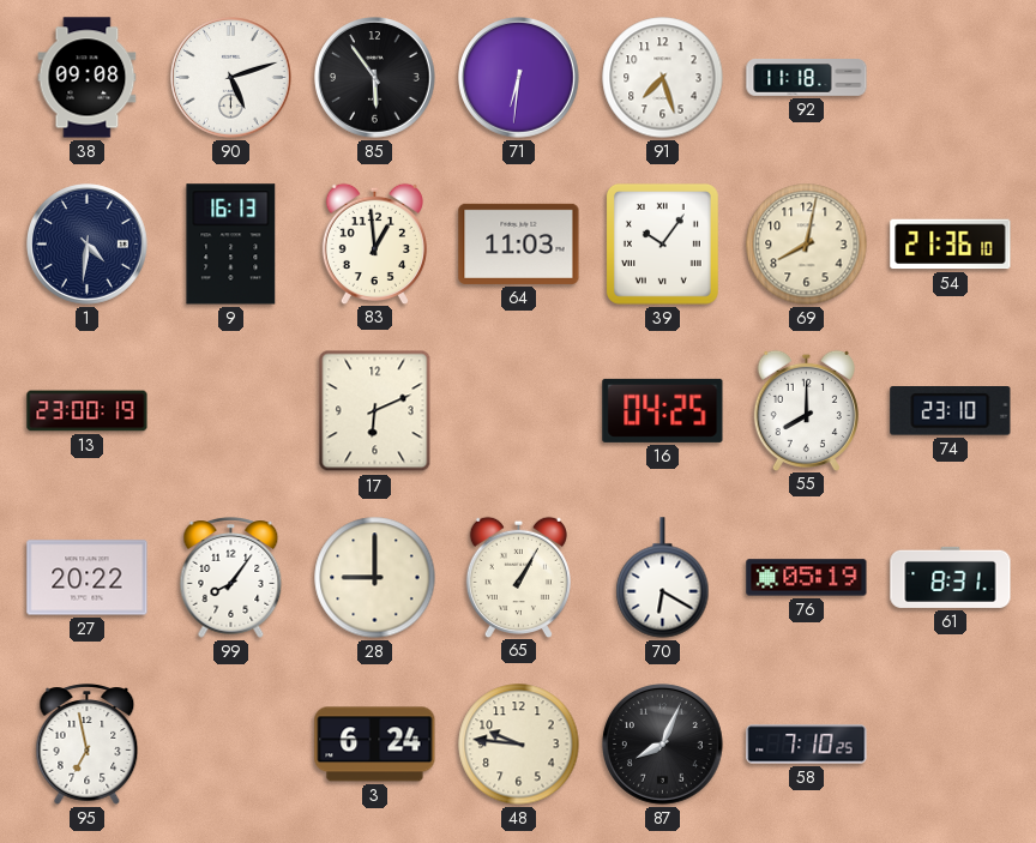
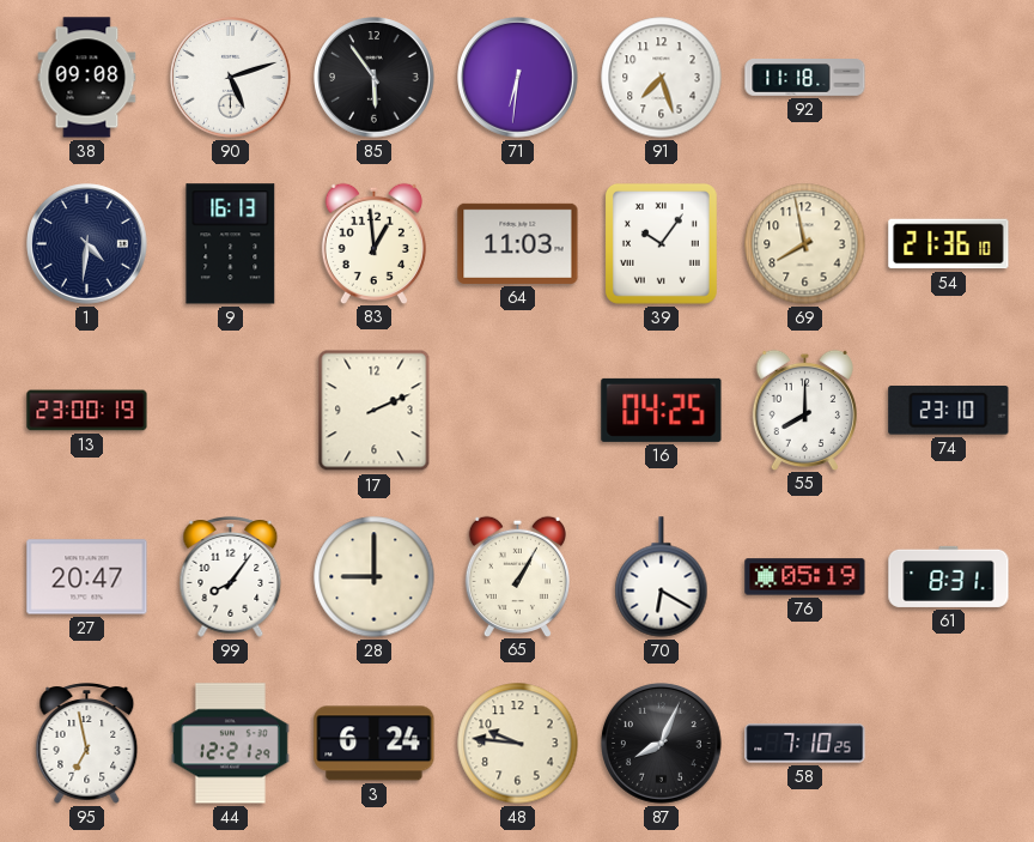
69: 8:02 -> 7:58
17: 6:11 -> 2:11
27: 20:22 -> 20:47
44: none -> 12:21
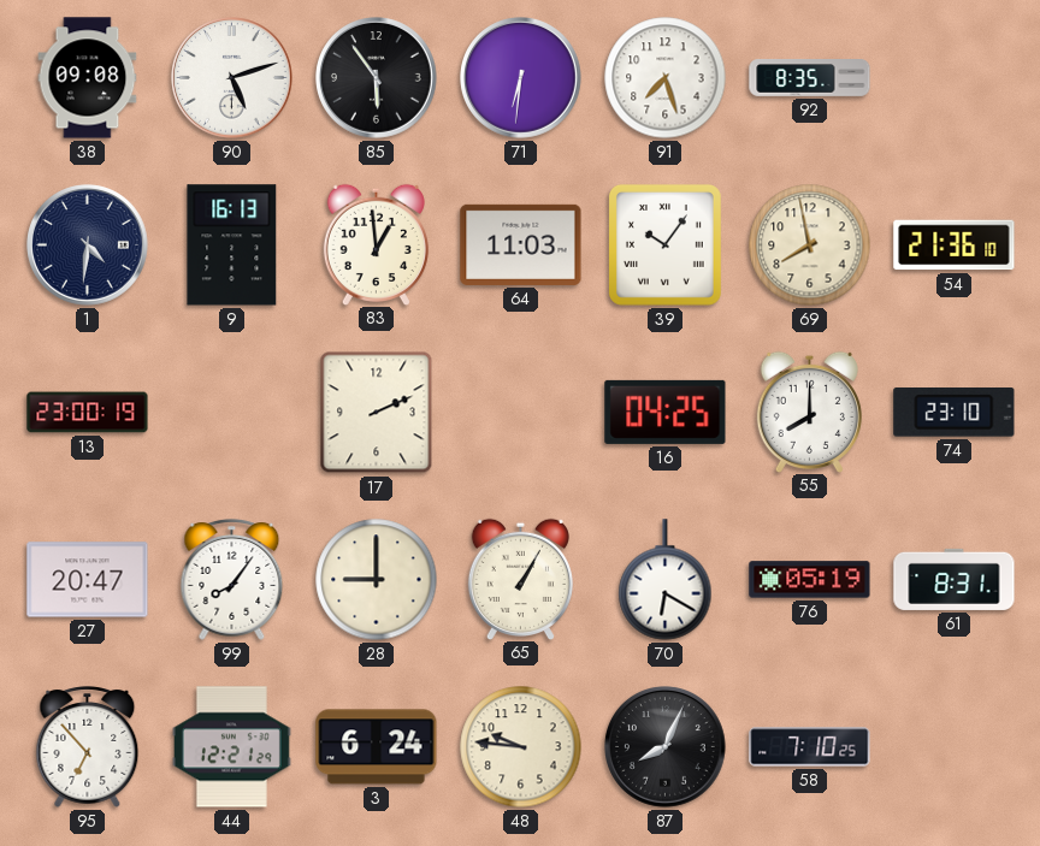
92: 11:18 -> 8:35
95: 6:58 -> 6:53
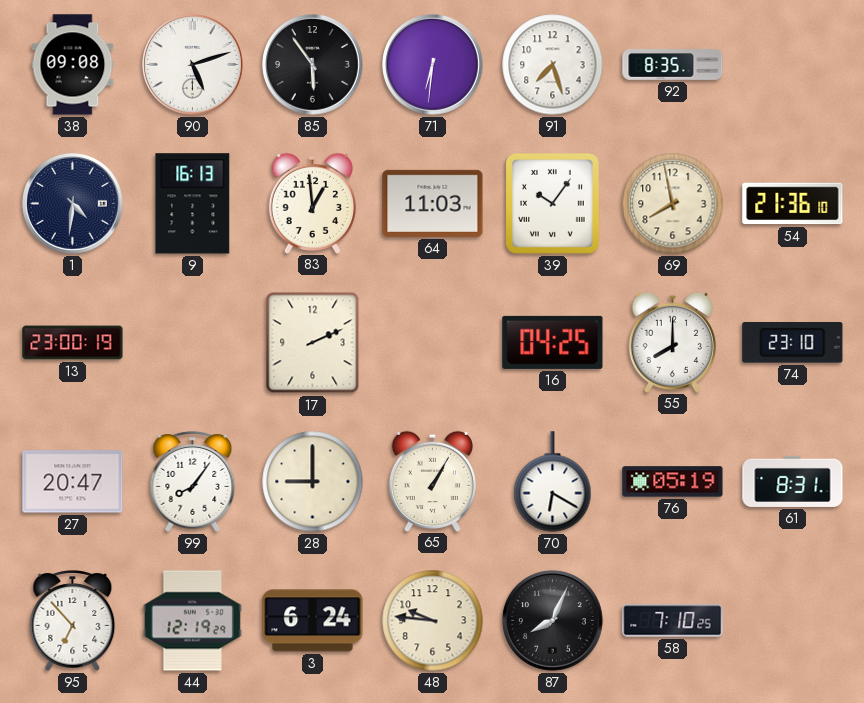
44: 12:21 -> 12:19
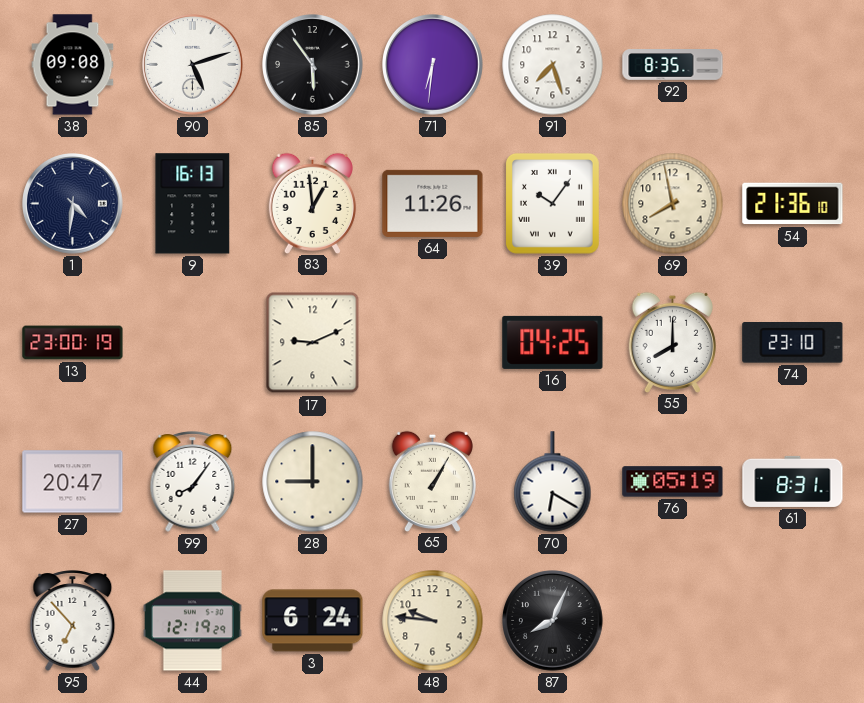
64: 11:03 -> 11:26
17: 2:11 -> 9:11
58: 7:10 -> none
